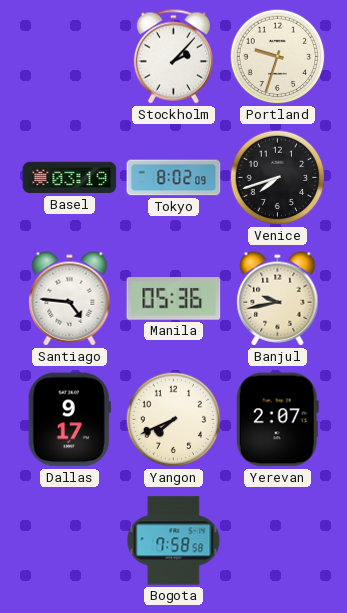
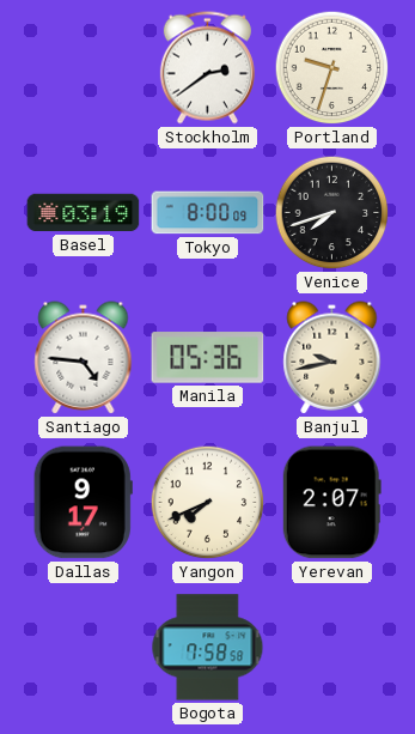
Stockholm: 2:07 -> 2:39
Tokyo: 8:02 -> 8:00
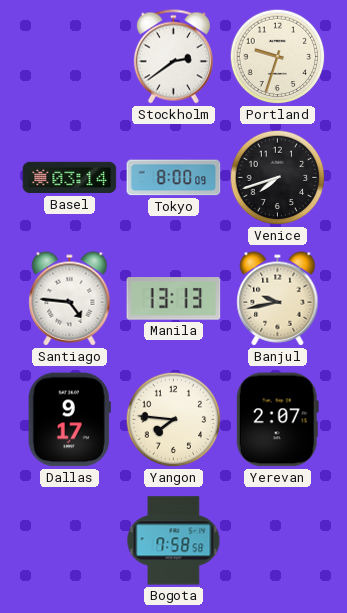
Basel: 03:19 -> 03:14
Manila: 05:36 -> 13:13
Yangon: 7:41 -> 7:46
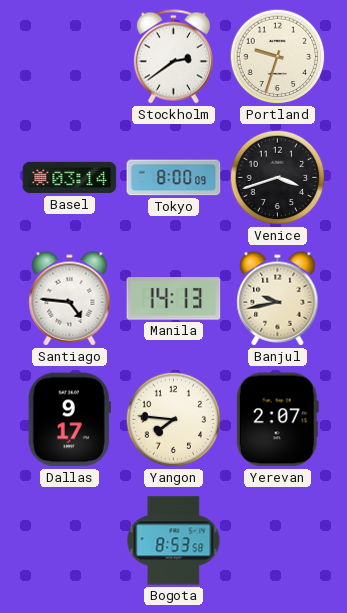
Venice: 7:42 -> 3:42
Manila: 13:13 -> 14:13
Bogota: 7:58 -> 8:53
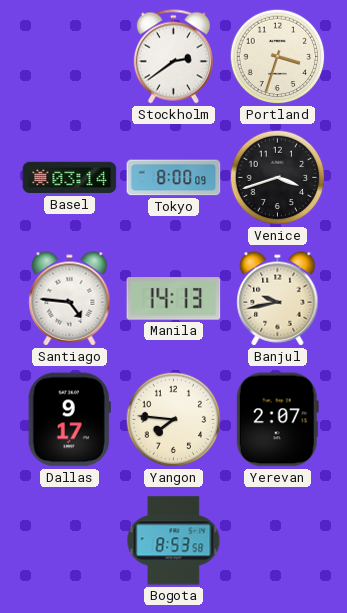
Portland: 9:33 -> 3:33
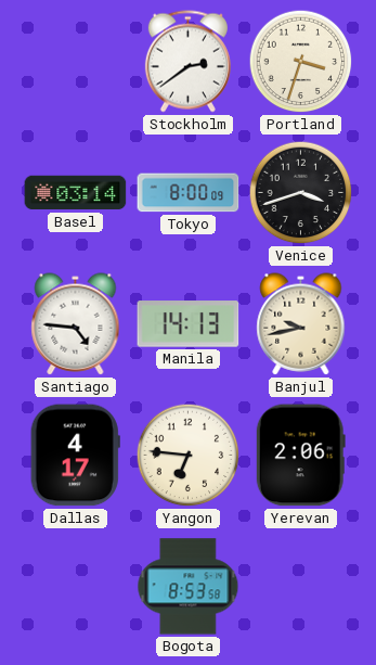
Dallas: 9:17 -> 4:17
Yangon: 7:46 -> 6:46
Yerevan: 2:07 -> 2:06
